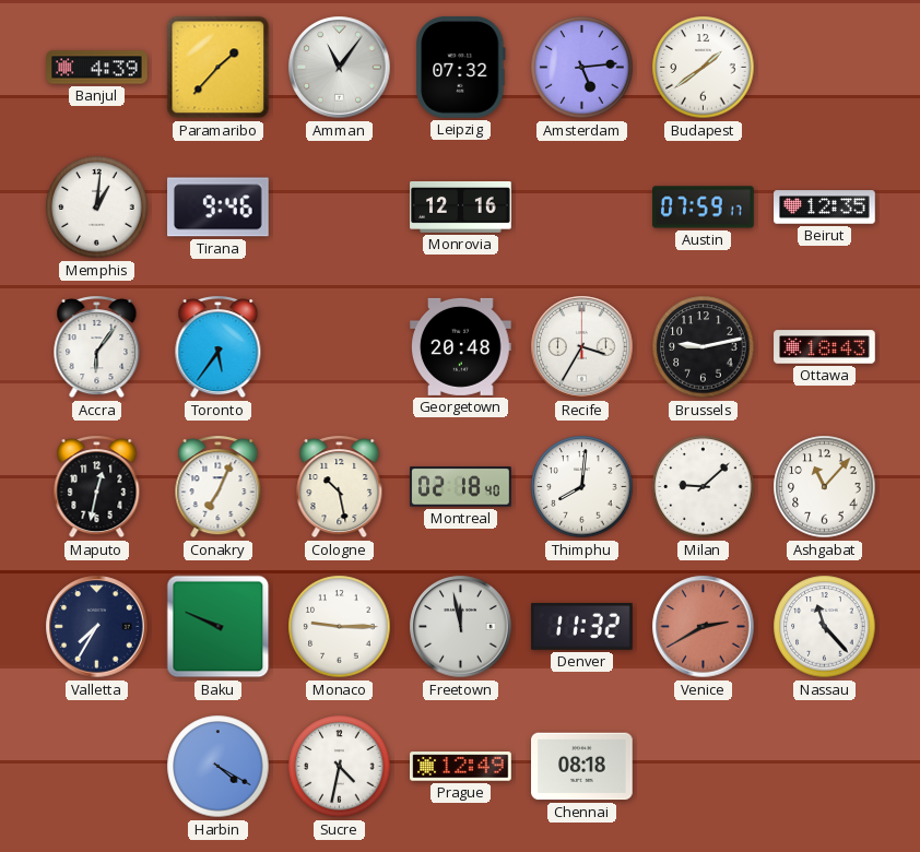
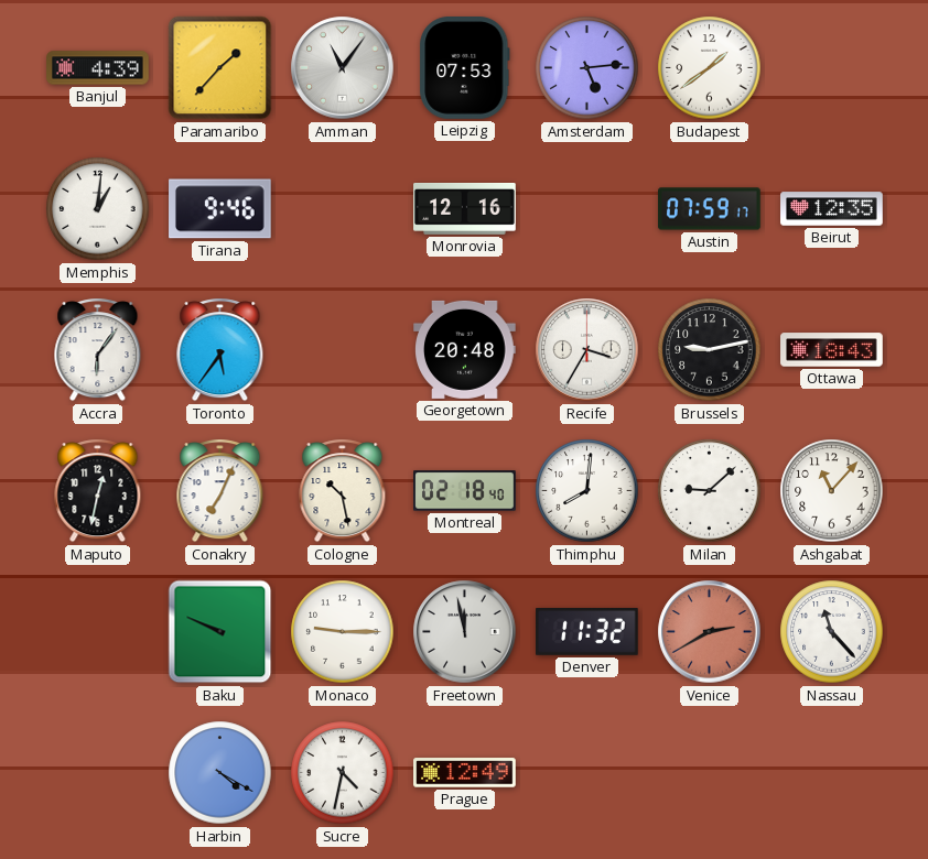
Leipzig: 07:32 -> 07:53
Valletta: 7:35 -> none
Chennai: 08:18 -> none
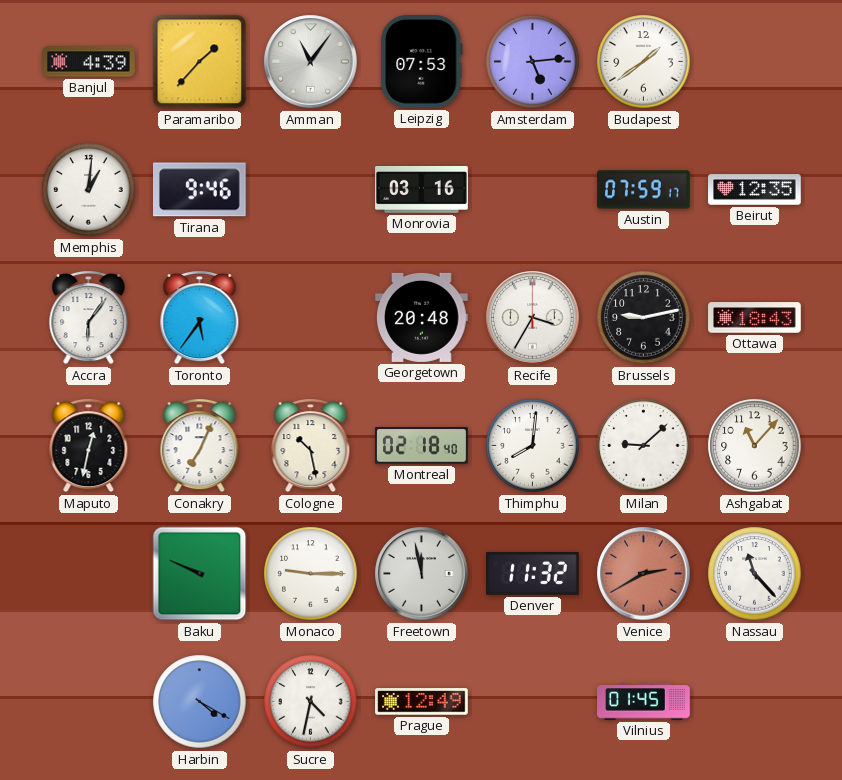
Monrovia: 12:16 -> 03:16
Vilnius: none -> 01:45
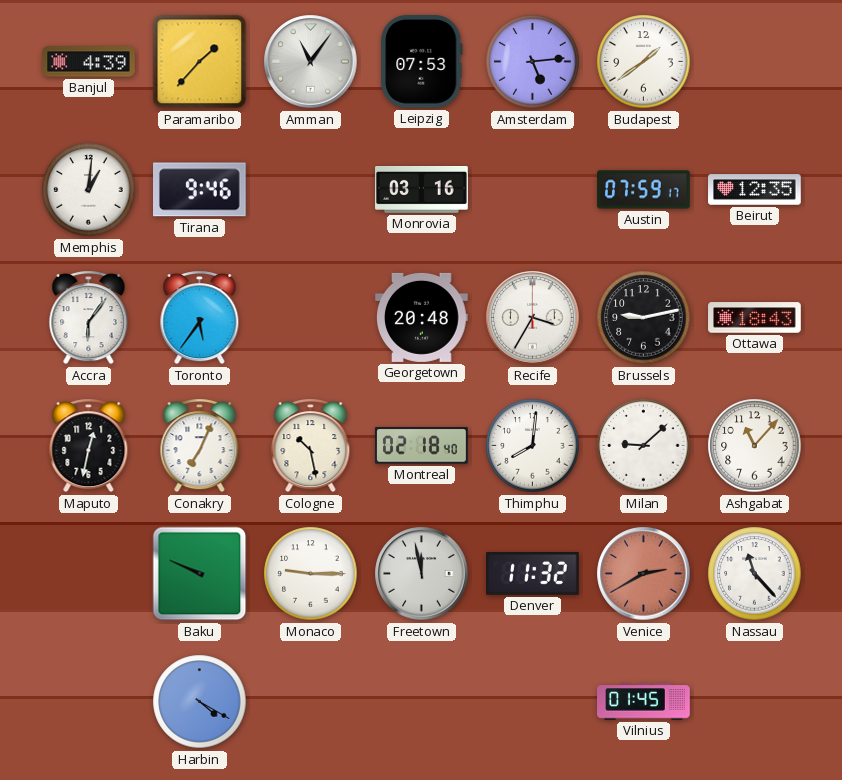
Sucre: 4:32 -> none
Prague: 12:49 -> none
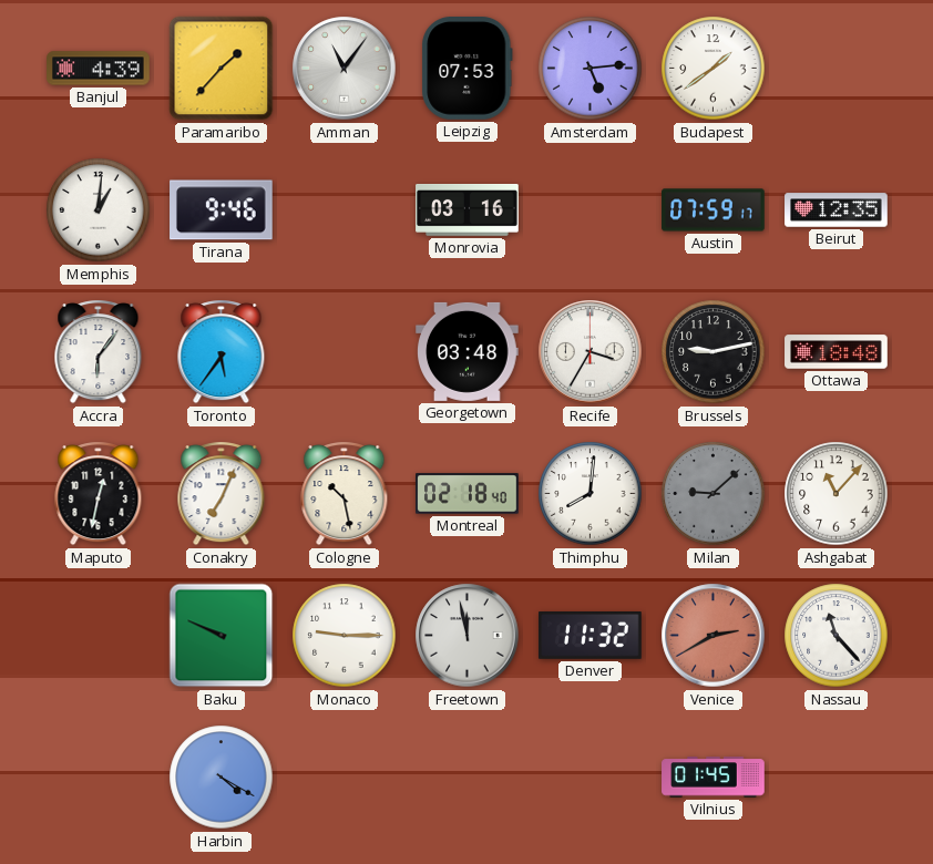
Georgetown: 20:48 -> 03:48
Ottawa: 18:43 -> 18:48
Milan dial: white -> grey
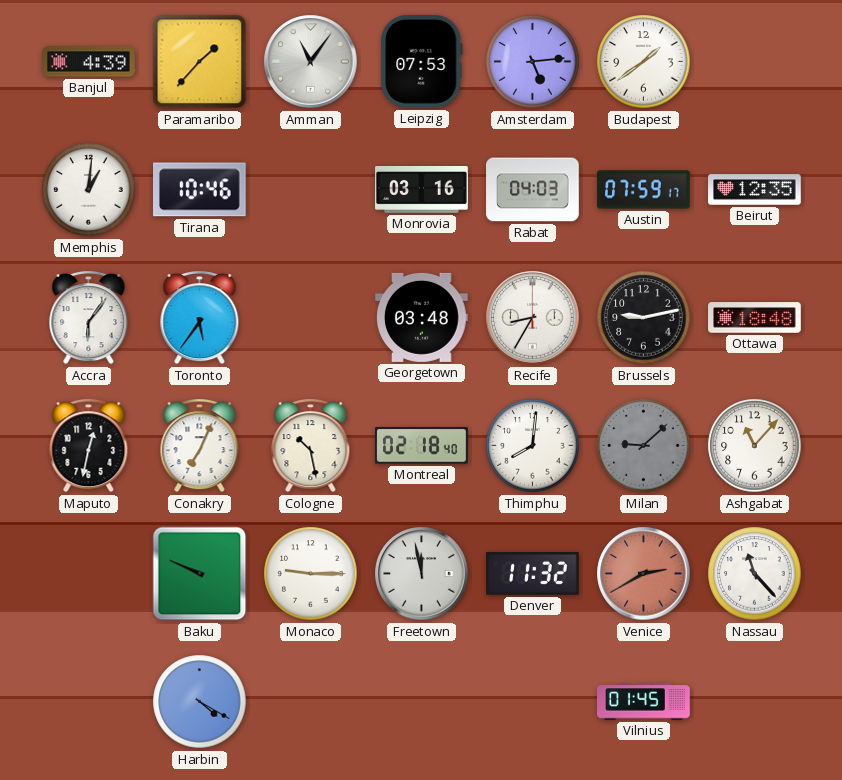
Tirana: 9:46 -> 10:46
Rabat: none -> 04:03
Recife: 3:35 -> 8:35
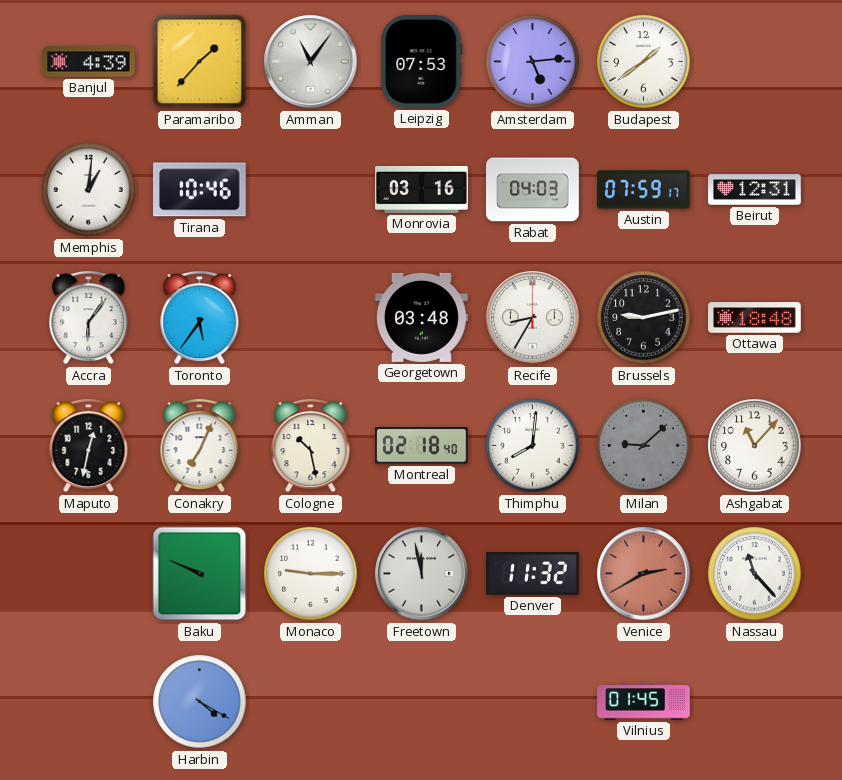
Beirut: 12:35 -> 12:31
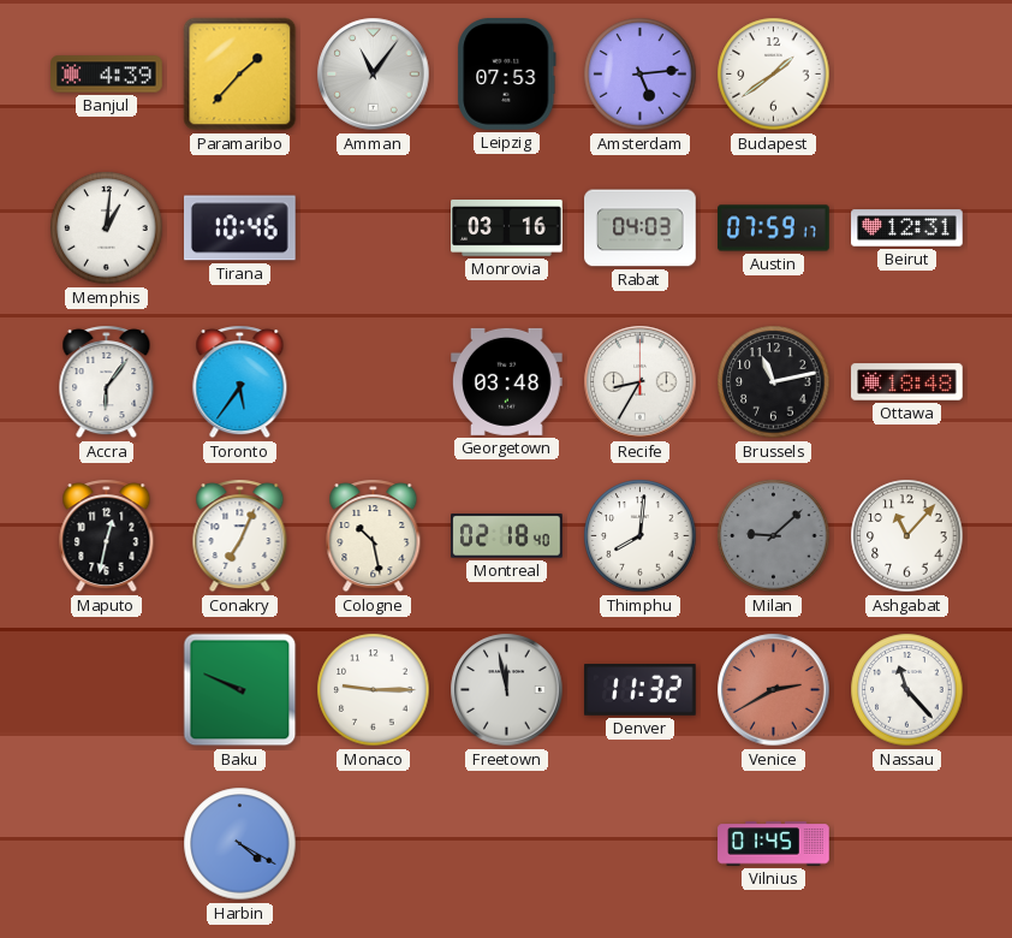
Brussels: 9:13 -> 11:13
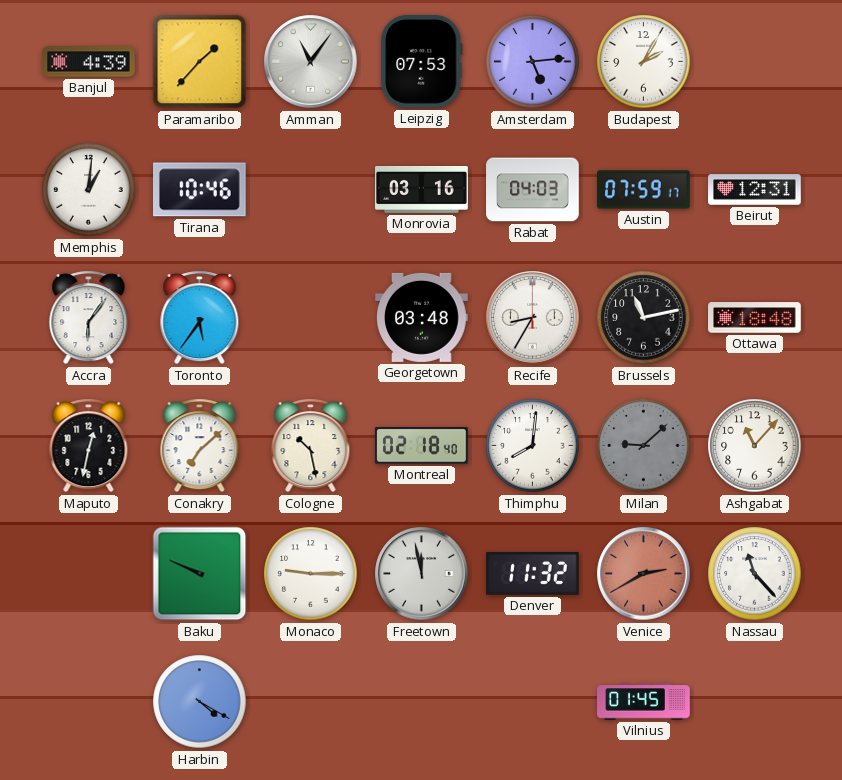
Budapest: 1:39 -> 2:05
Conakry: 7:04 -> 7:08
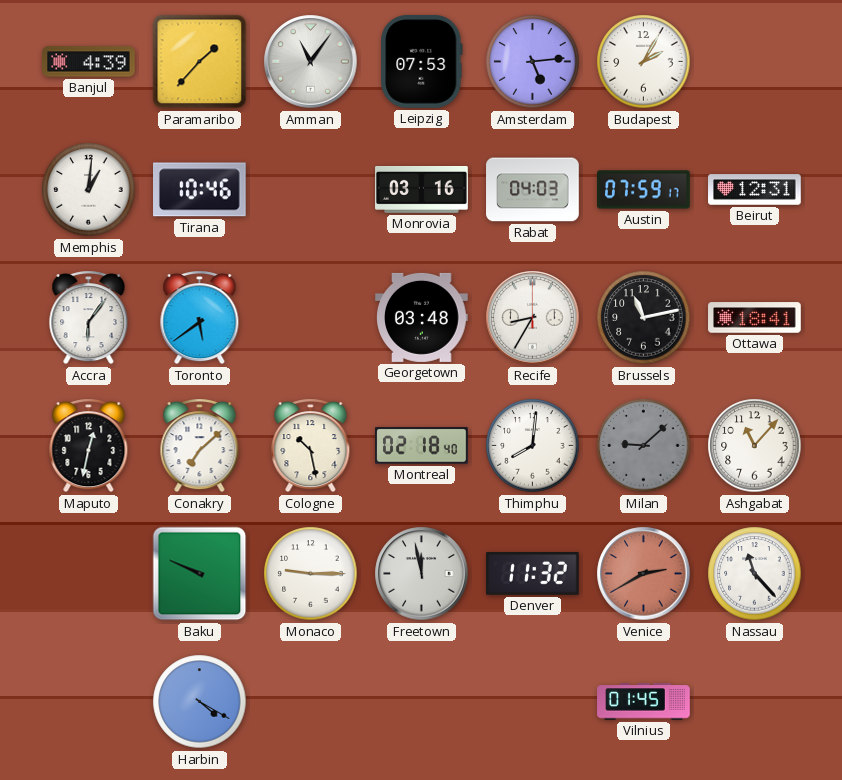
Toronto: 5:36 -> 5:39
Ottawa: 18:48 -> 18:41
